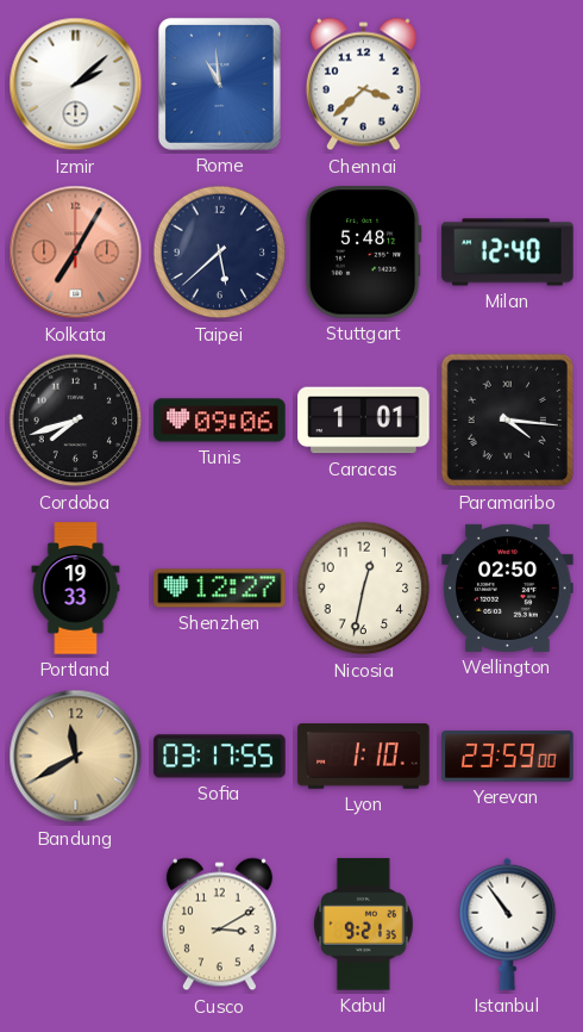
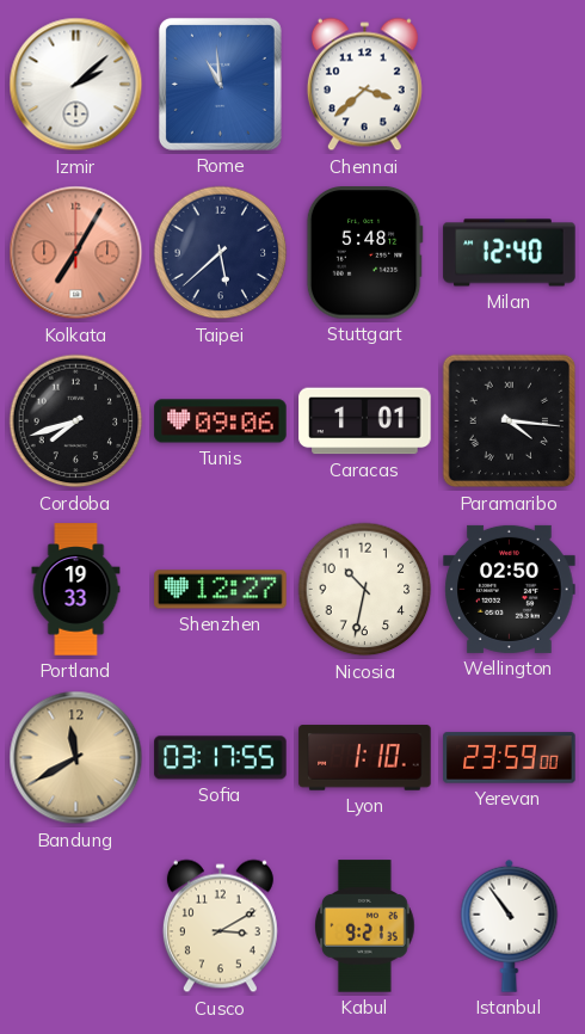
Nicosia: 12:32 -> 10:32
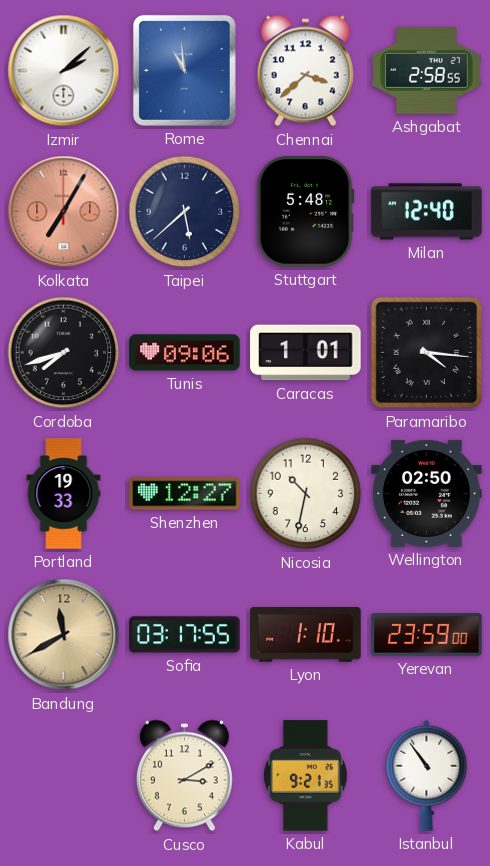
Ashgabat: none -> 2:58
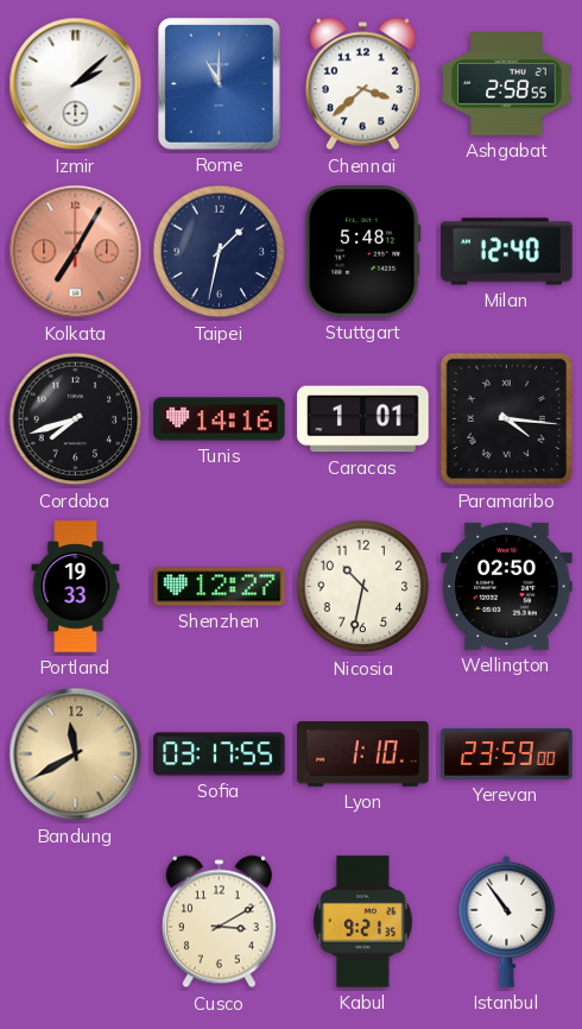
Rome: 10:59 -> 11:00
Taipei: 5:38 -> 1:32
Tunis: 09:06 -> 14:16
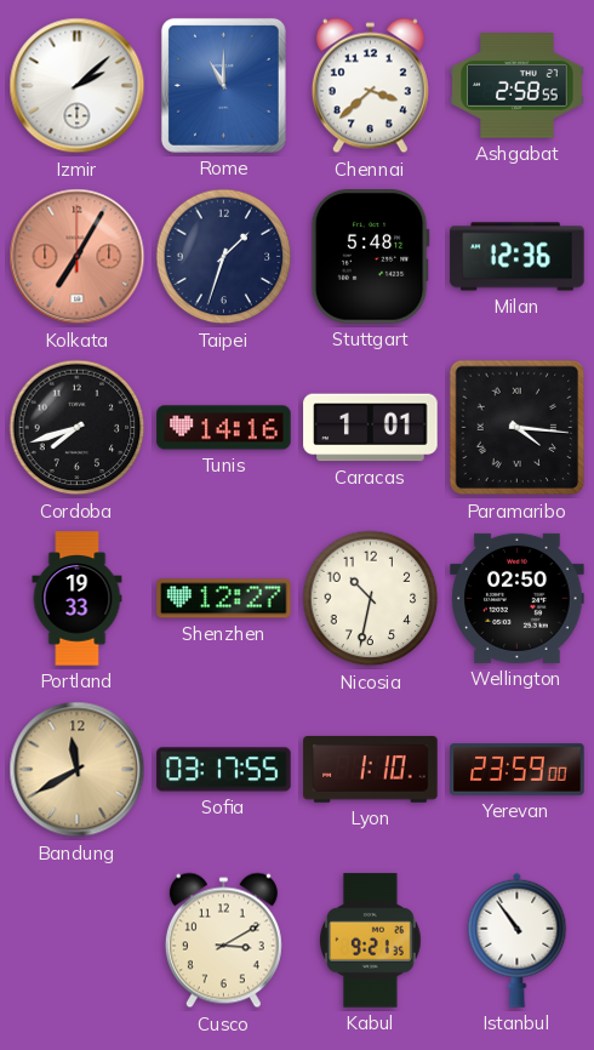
Taipei: 1:32 -> 1:33
Milan: 12:40 -> 12:36
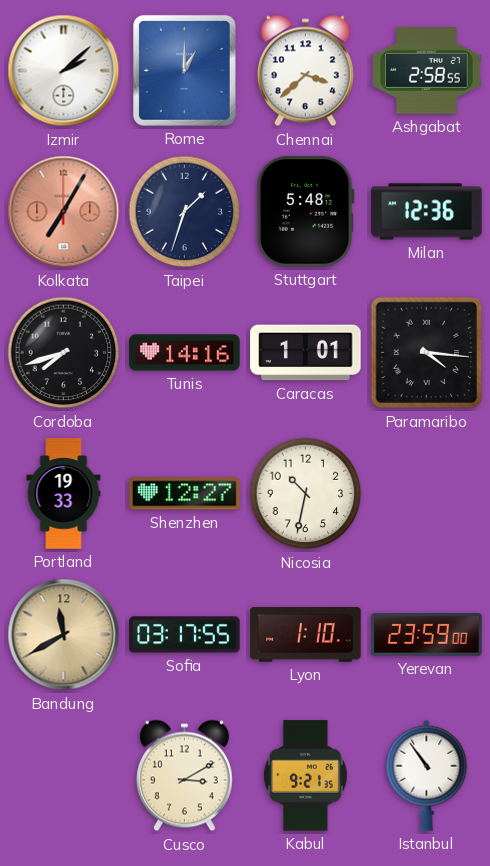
Rome: 11:00 -> 1:00
Wellington: 02:50 -> none
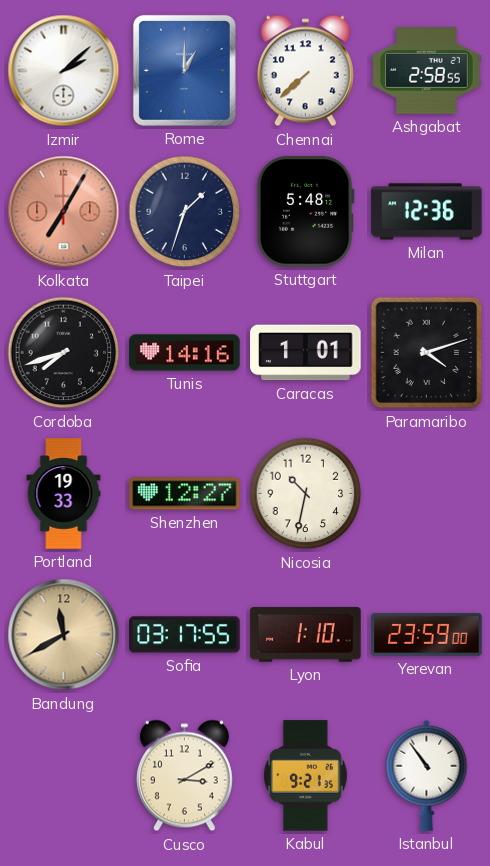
Chennai: 3:38 -> 7:38
Paramaribo: 4:16 -> 4:12
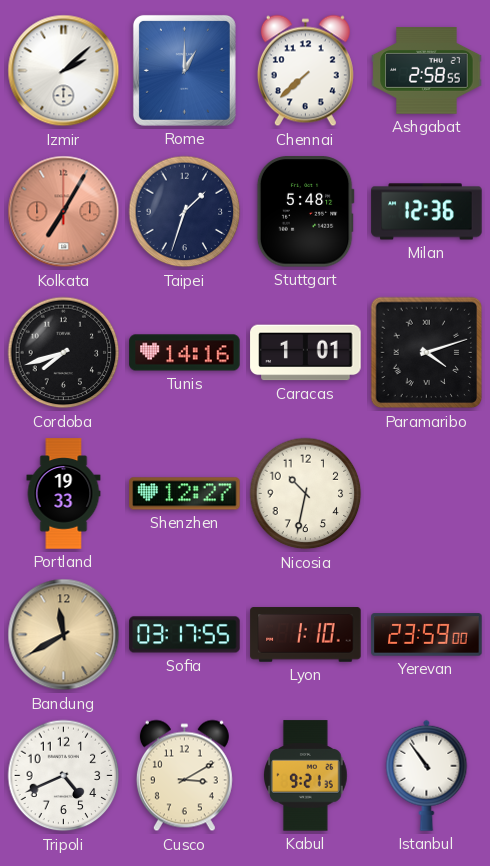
Tripoli: none -> 4:41
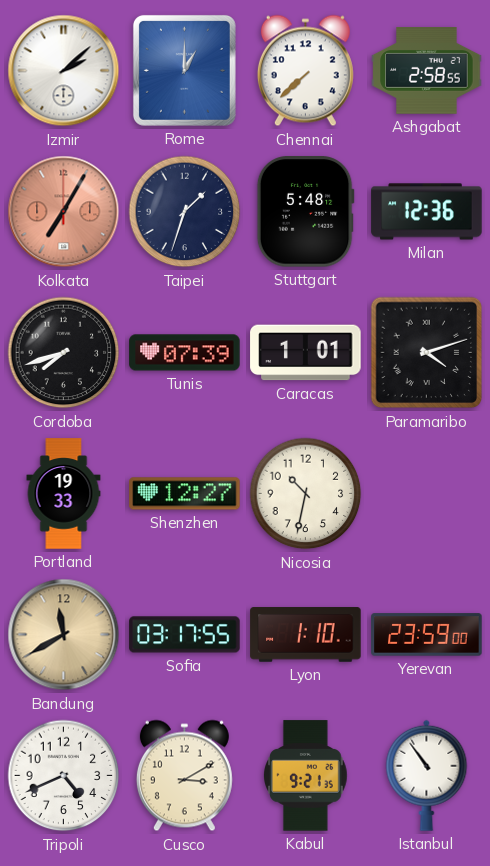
Tunis: 14:16 -> 07:39
